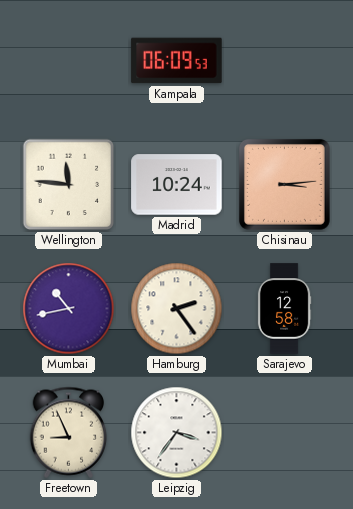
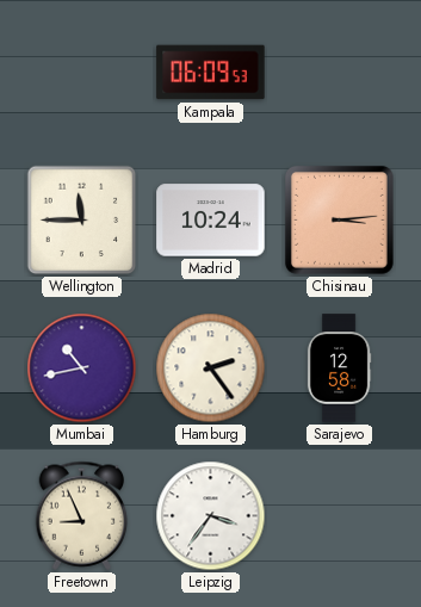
Wellington: 11:46 -> 11:45
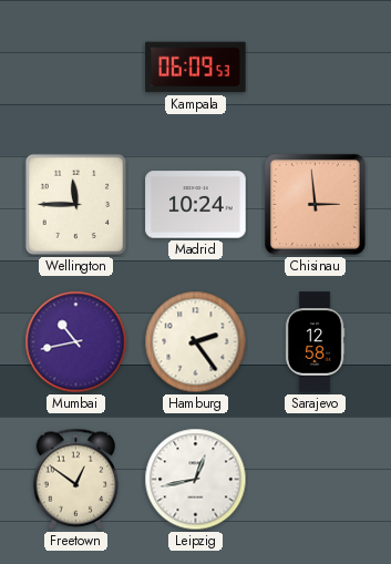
Chisinau: 3:14 -> 2:59
Freetown: 8:56 -> 12:51
Leipzig: 3:36 -> 12:43
